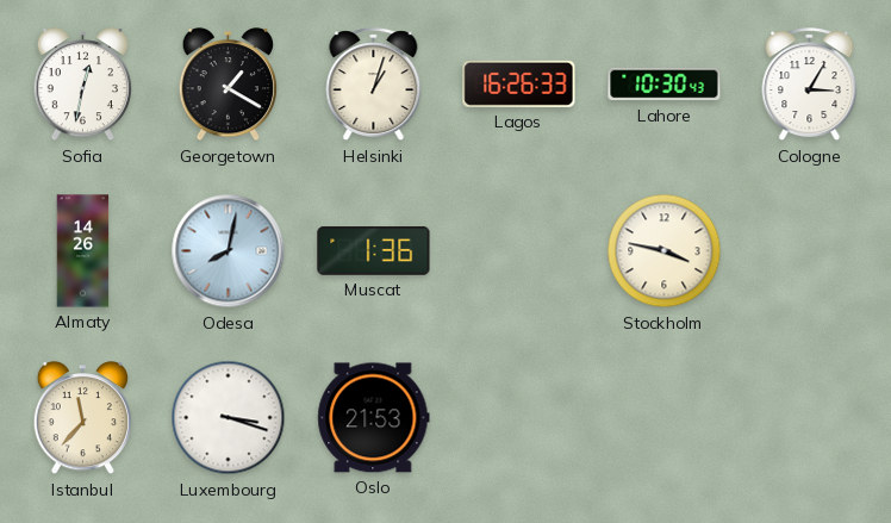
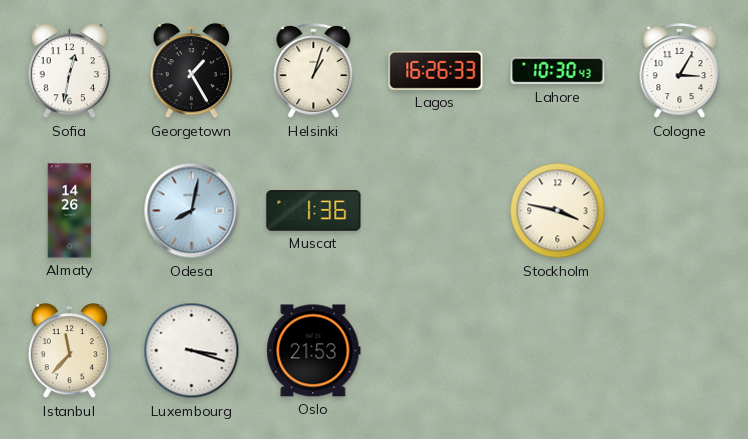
Georgetown: 1:20 -> 1:25
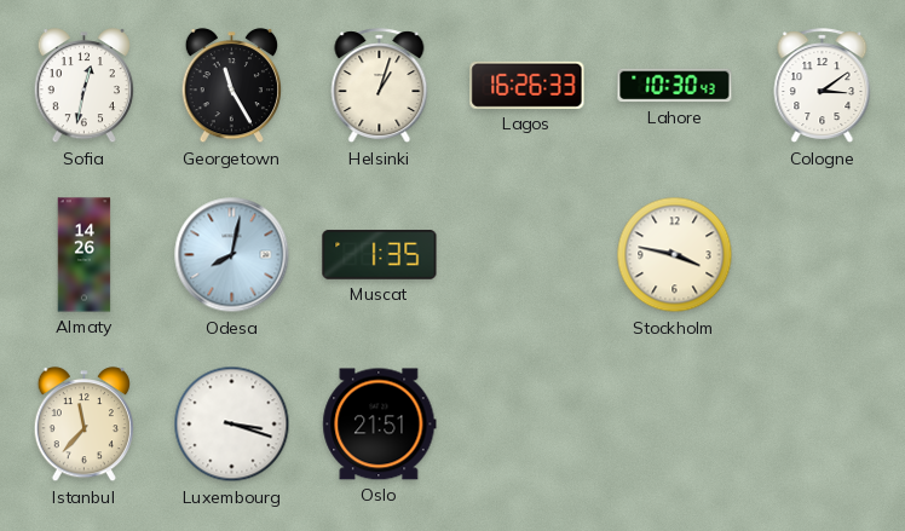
Georgetown: 1:25 -> 11:25
Cologne: 3:05 -> 3:09
Muscat: 1:36 -> 1:35
Oslo: 21:53 -> 21:51
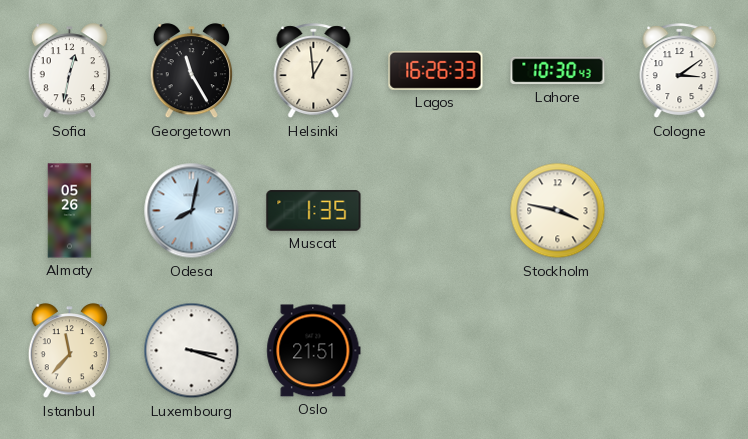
Helsinki: 1:03 -> 12:59
Almaty: 14:26 -> 05:26
